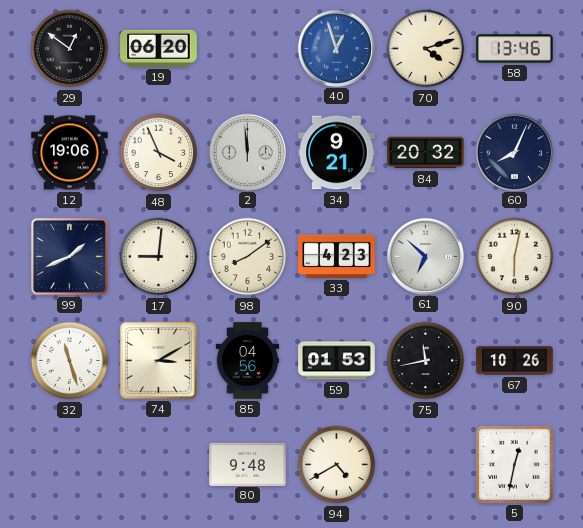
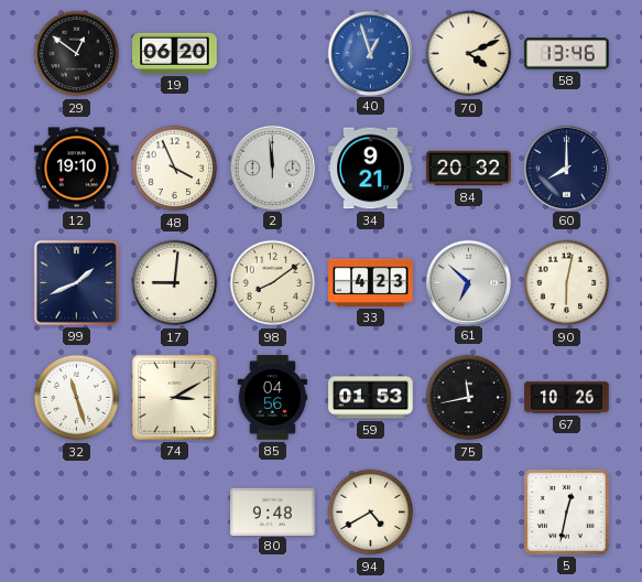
70: 4:12 -> 4:11
12: 19:06 -> 19:10
60: 8:04 -> 8:00
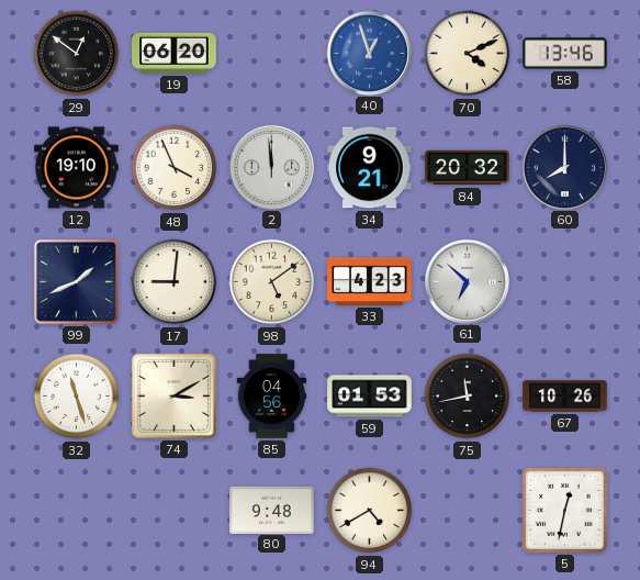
98: 8:09 -> 5:09
90: 6:02 -> none
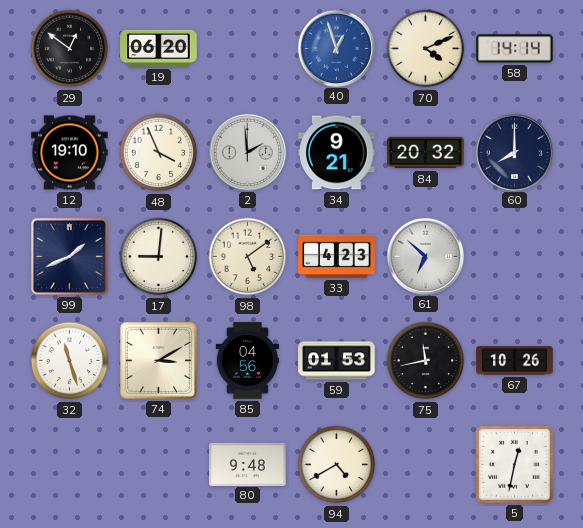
58: 13:46 -> 14:14
2: 11:59 -> 1:59
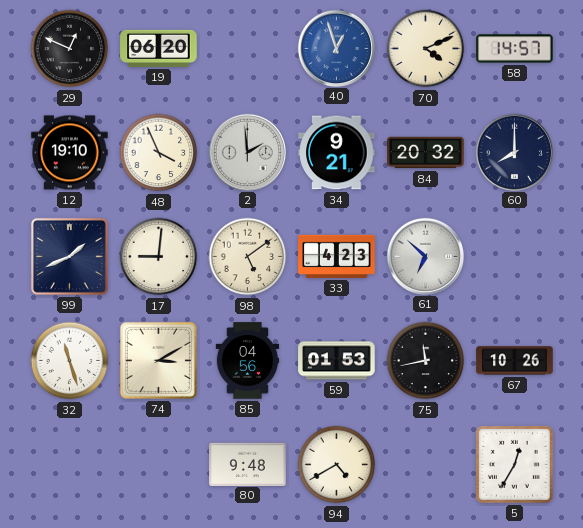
29: 12:51 -> 12:49
58: 14:14 -> 14:57
5: 12:32 -> 12:35
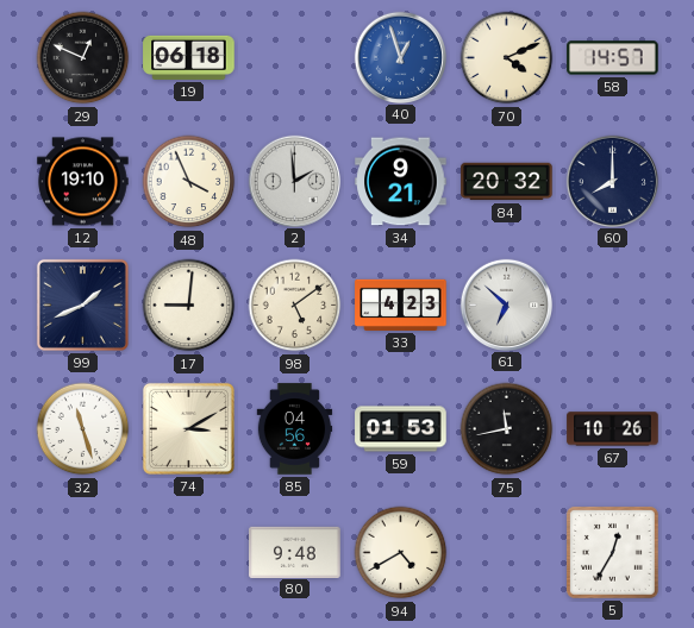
19: 06:20 -> 06:18
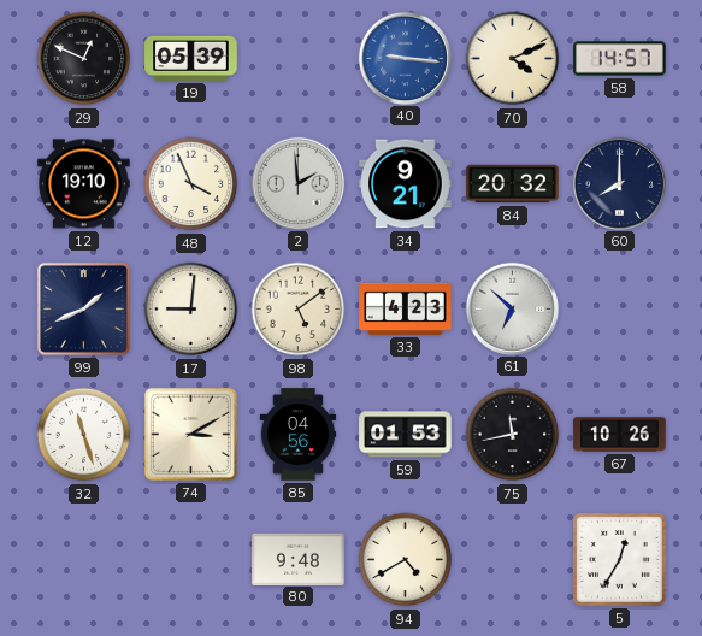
19: 06:18 -> 05:39
40: 12:57 -> 9:16
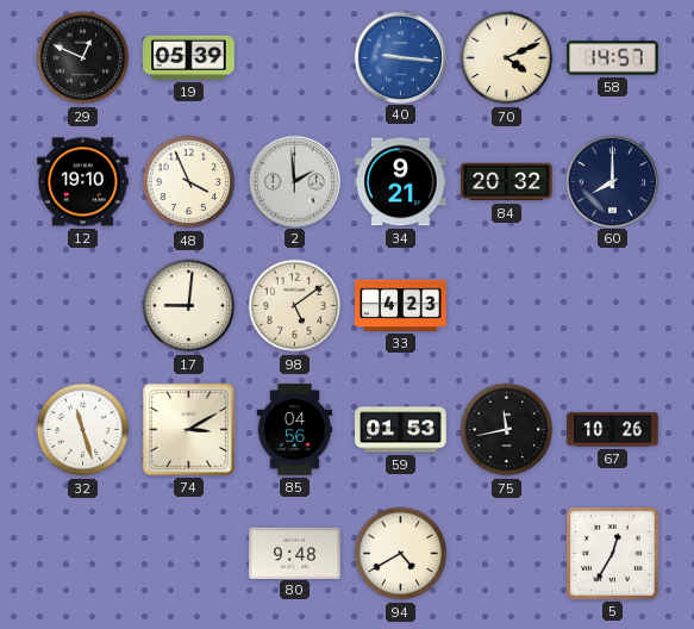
99: 1:41 -> none
61: 6:52 -> none
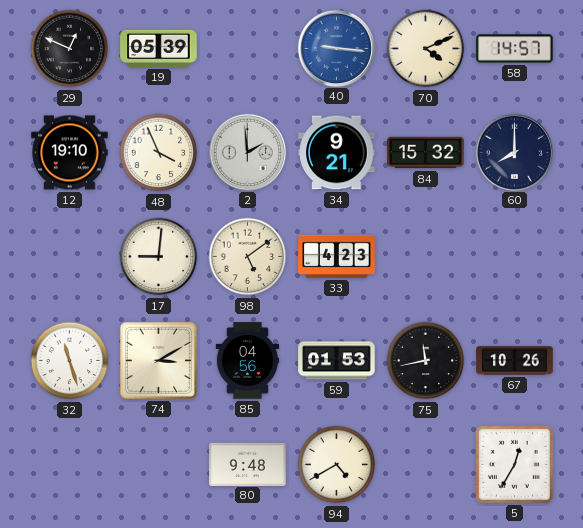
84: 20:32 -> 15:32
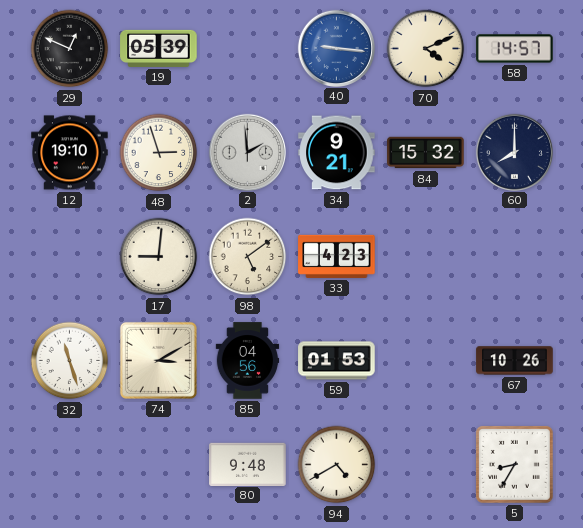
48: 3:56 -> 2:57
75: 11:43 -> none
5: 12:35 -> 8:35
